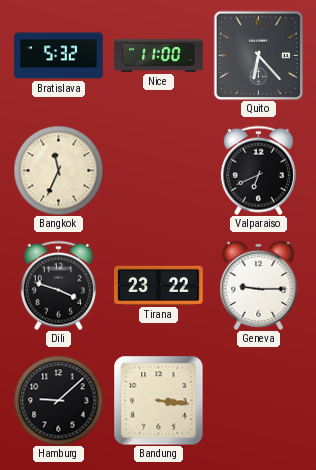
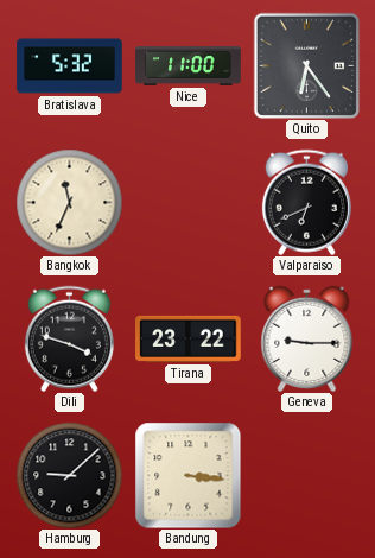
Quito: 6:23 -> 6:24
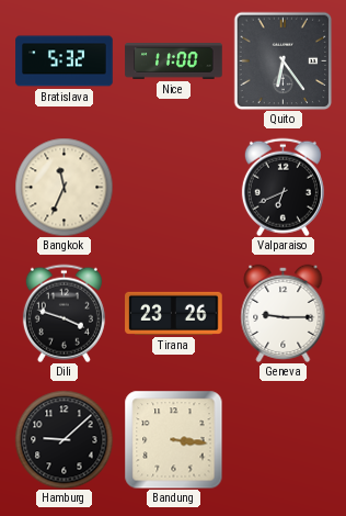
Tirana: 23:22 -> 23:26
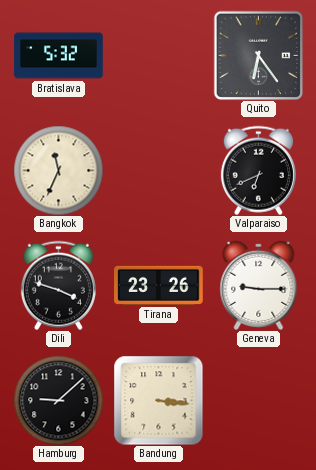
Nice: 11:00 -> none
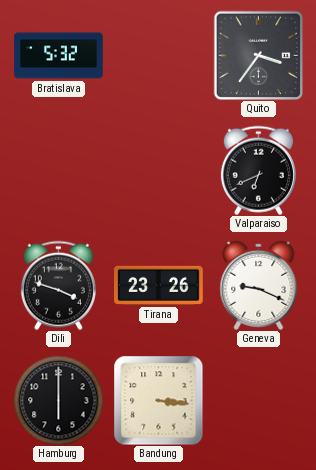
Quito: 6:24 -> 3:36
Bangkok: 11:34 -> none
Geneva: 9:15 -> 9:19
Hamburg: 9:08 -> 6:00
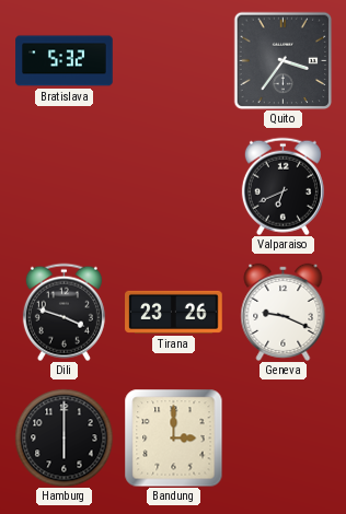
Bandung: 3:16 -> 3:00
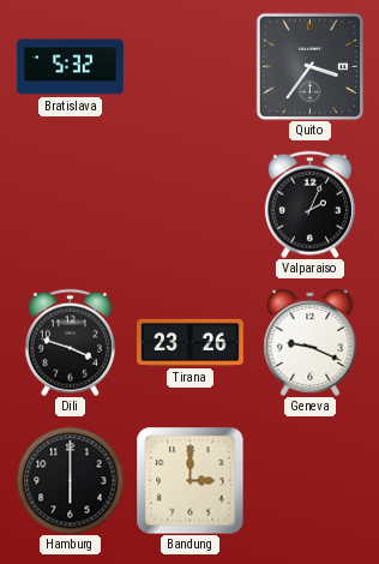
Valparaiso: 6:41 -> 2:04
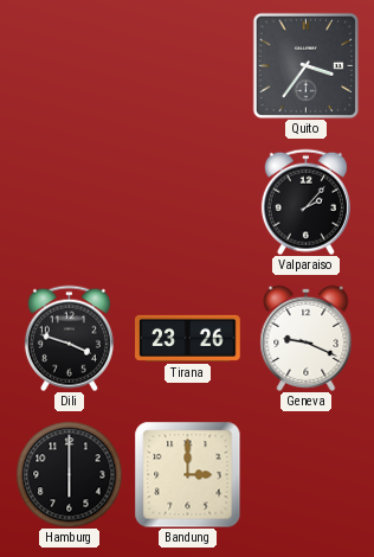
Bratislava: 5:32 -> none
Valparaiso: 2:04 -> 2:07
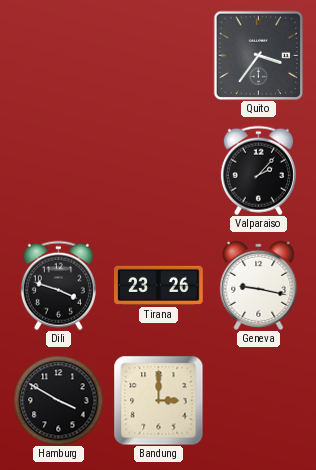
Geneva: 9:19 -> 9:17
Hamburg: 6:00 -> 3:50
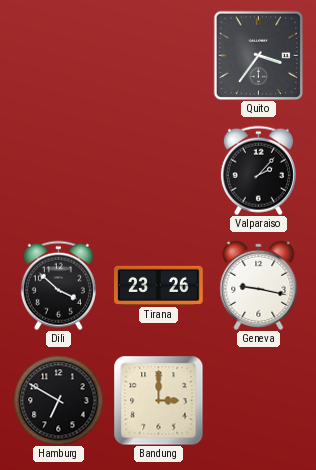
Dili: 3:48 -> 3:52
Hamburg: 3:50 -> 6:50
